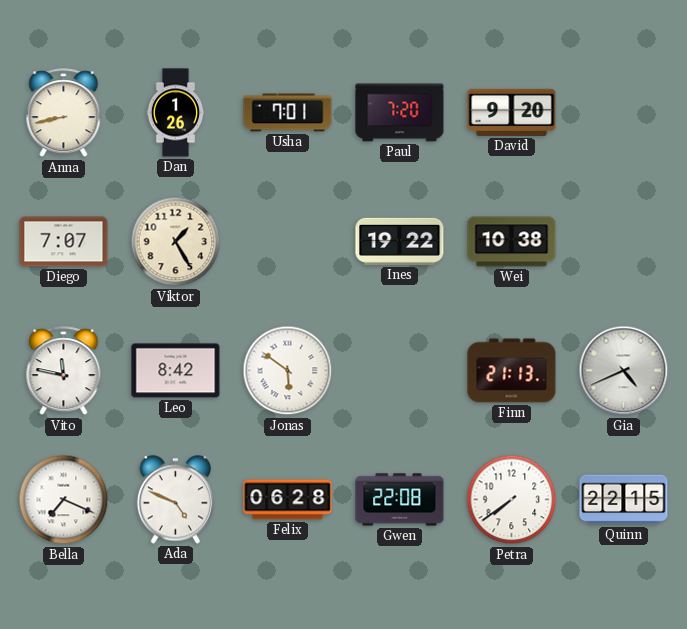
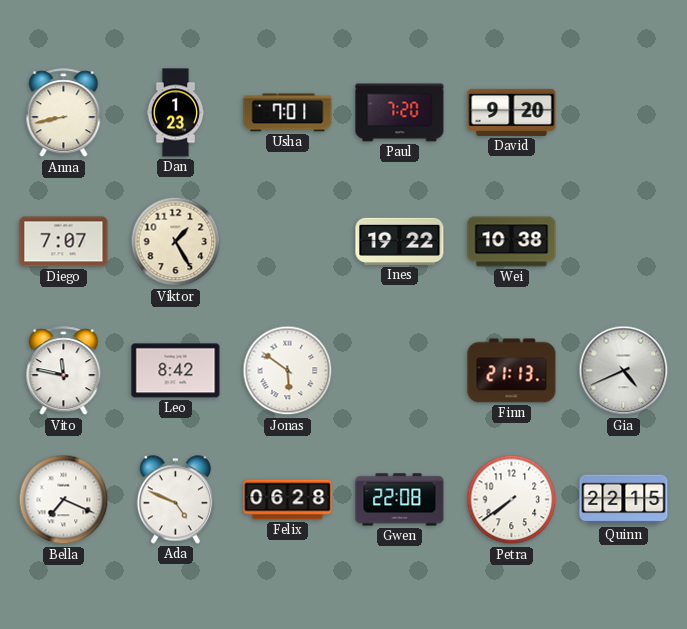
Dan: 1:26 -> 1:23
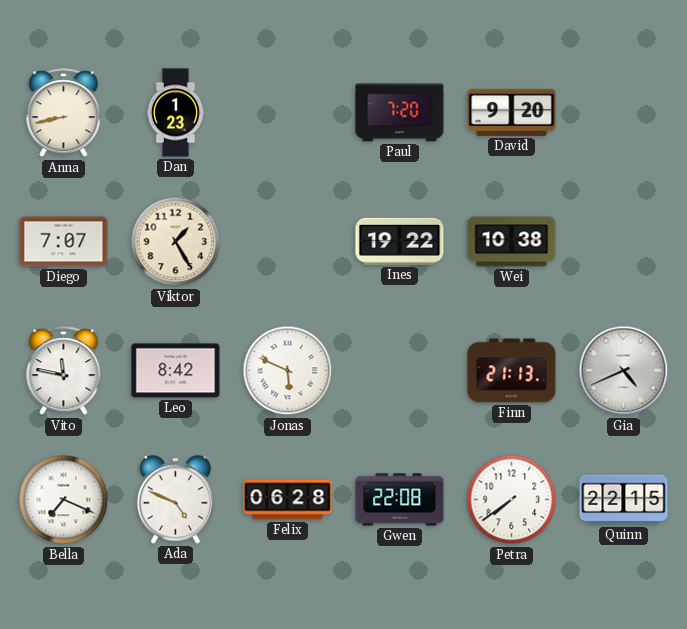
Usha: 7:01 -> none
Jonas: 5:51 -> 5:49
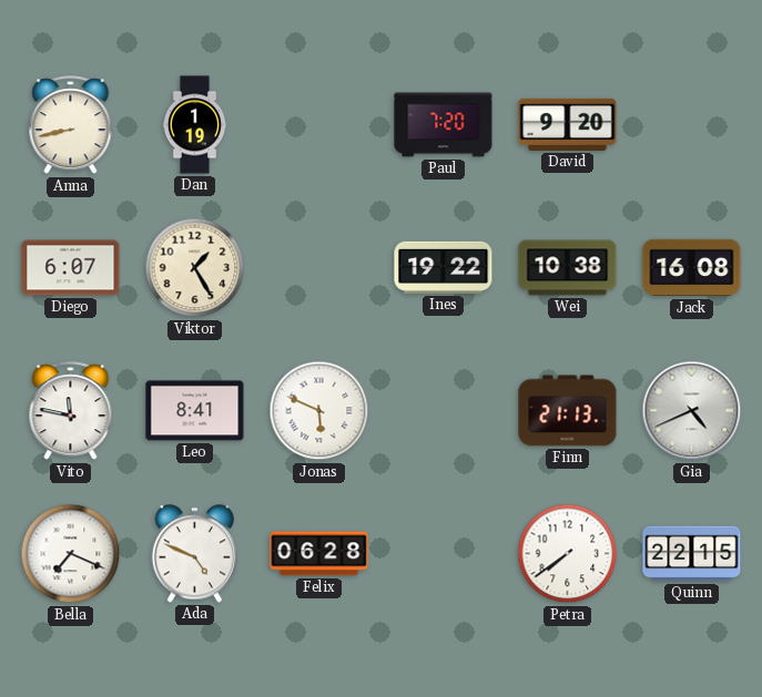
Dan: 1:23 -> 1:19
Diego: 7:07 -> 6:07
Jack: none -> 16:08
Leo: 8:42 -> 8:41
Gwen: 22:08 -> none
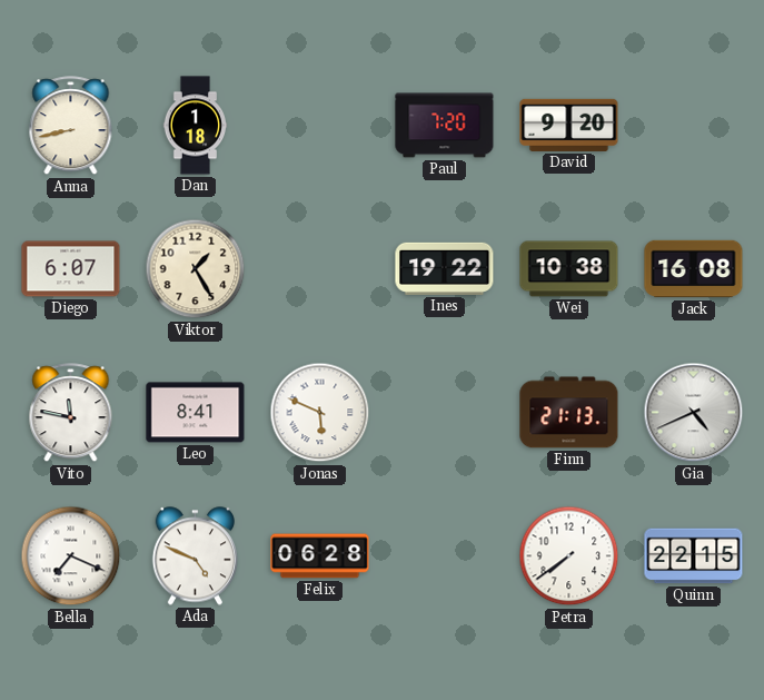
Dan: 1:19 -> 1:18
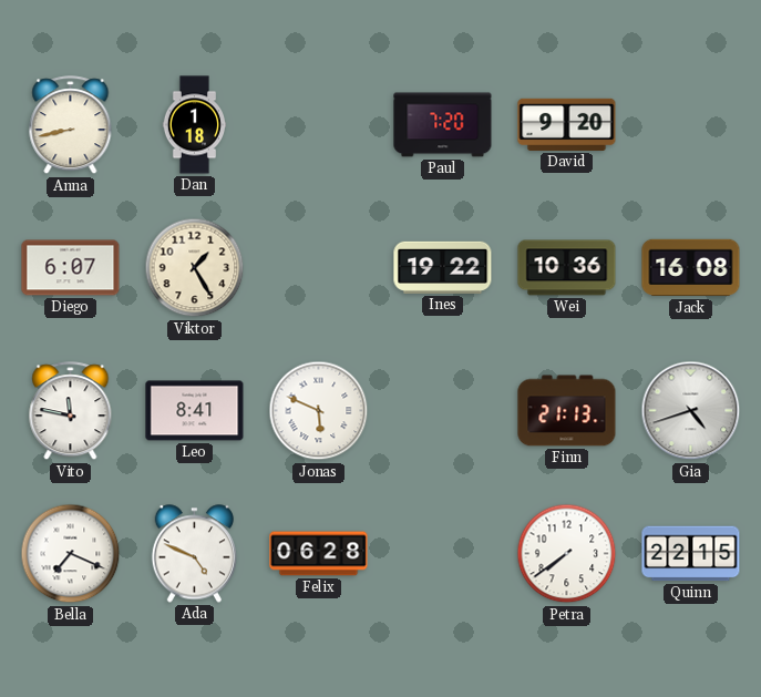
Wei: 10:38 -> 10:36
Gia: 4:41 -> 4:42
